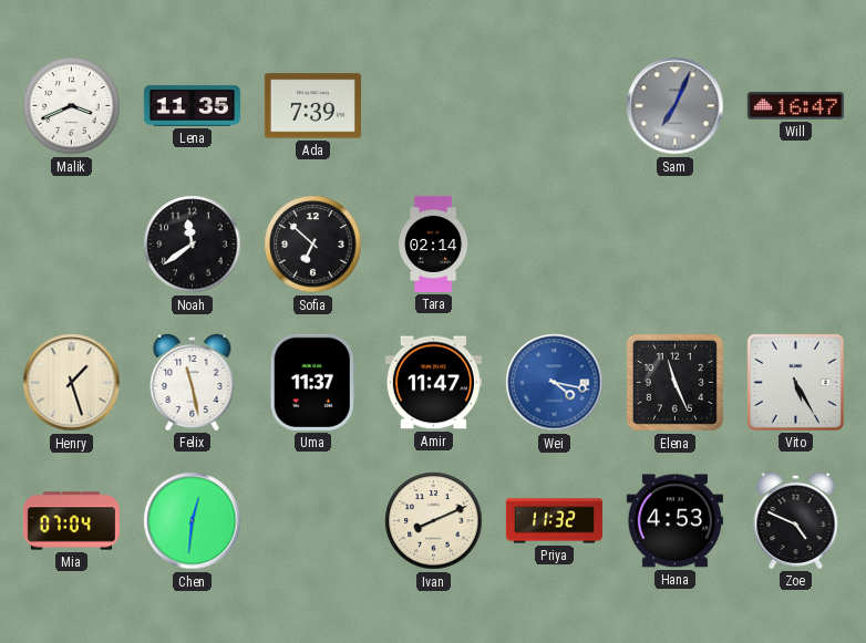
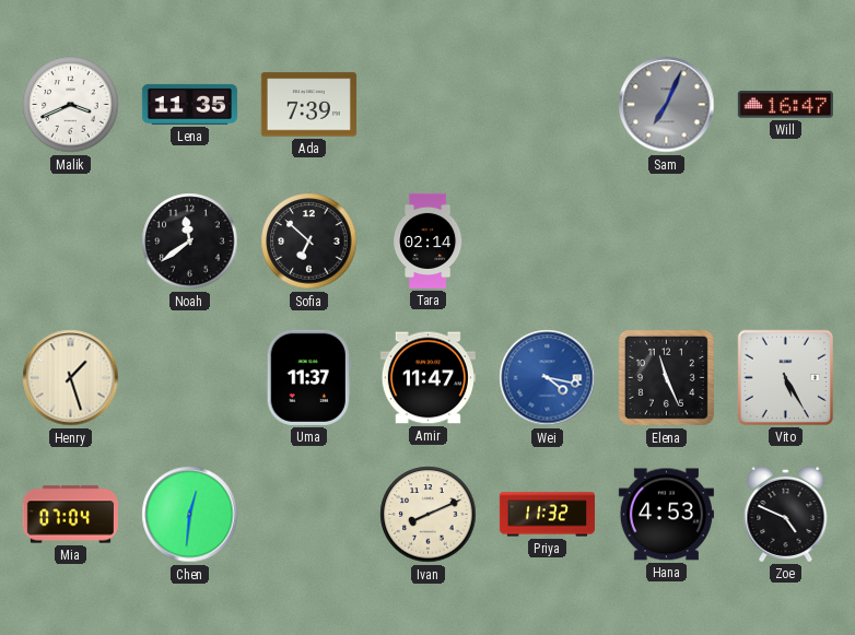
Felix: 11:28 -> none
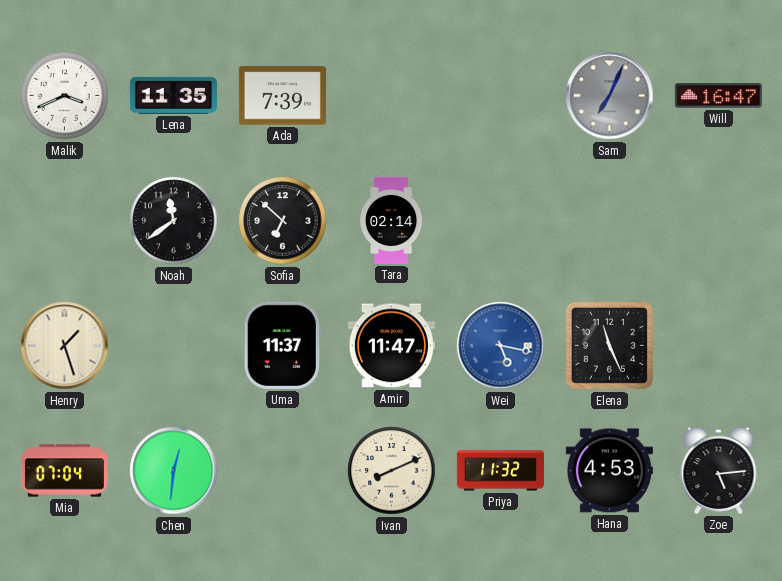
Wei: 4:17 -> 5:17
Vito: 5:25 -> none
Zoe: 4:49 -> 5:14
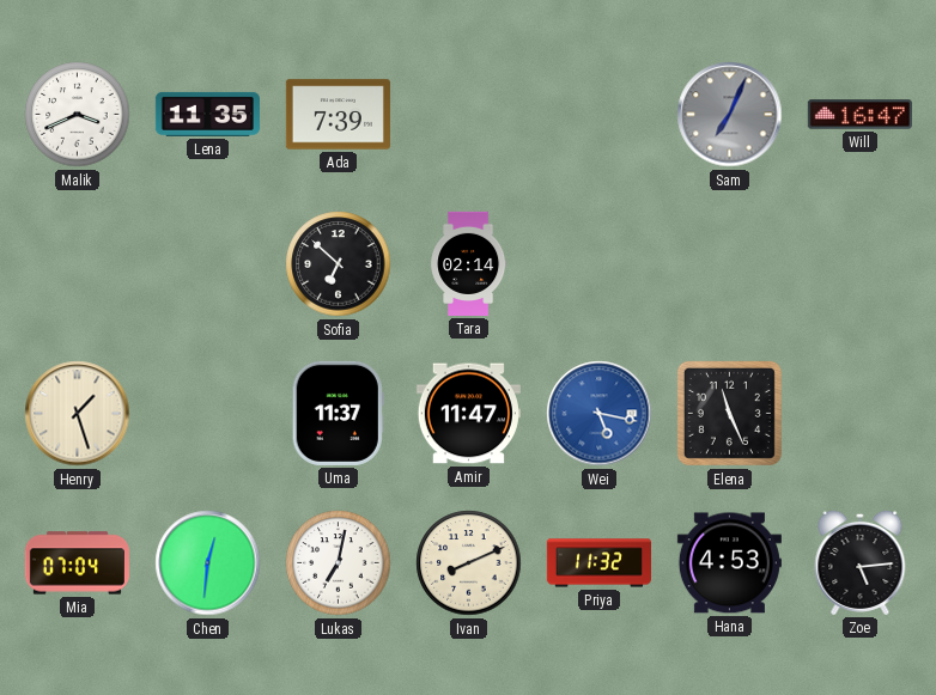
Noah: 11:39 -> none
Lukas: none -> 7:02
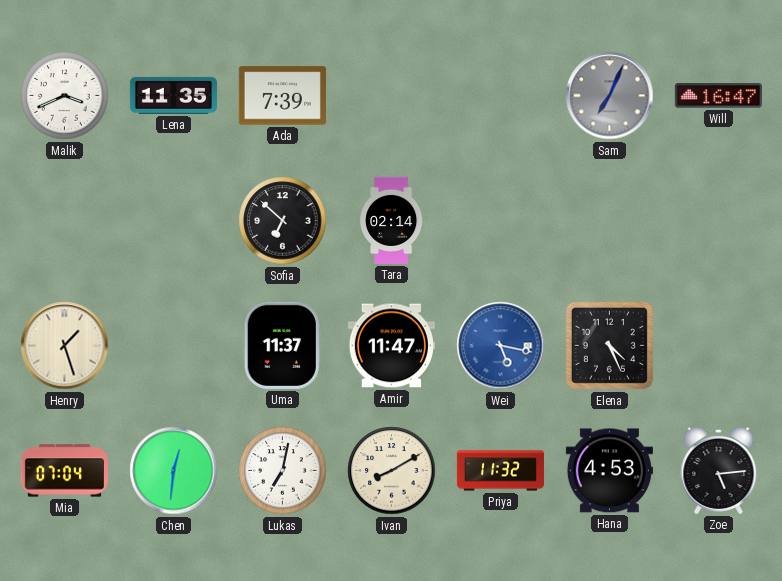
Elena: 11:26 -> 4:26
Ivan: 8:11 -> 8:10
